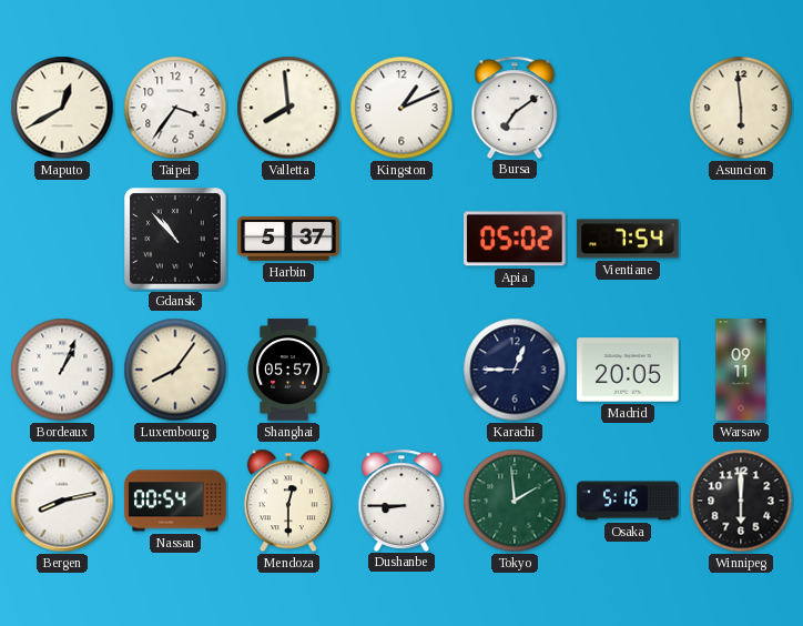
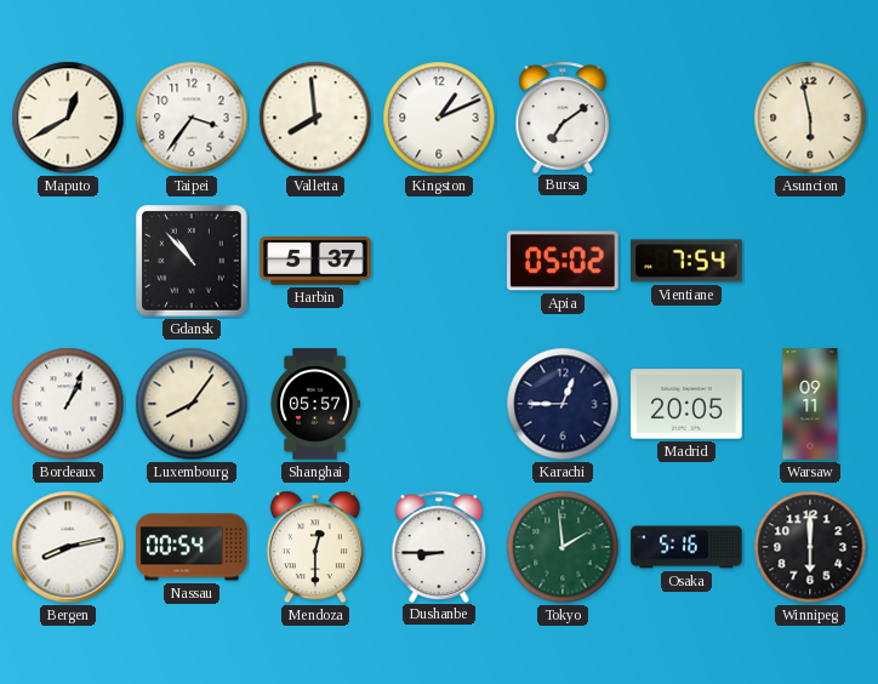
Asuncion: 5:59 -> 5:58
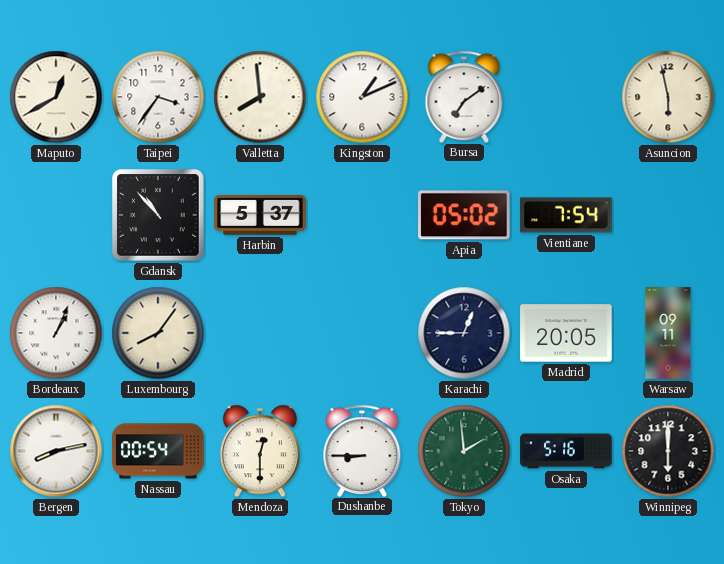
Shanghai: 05:57 -> none
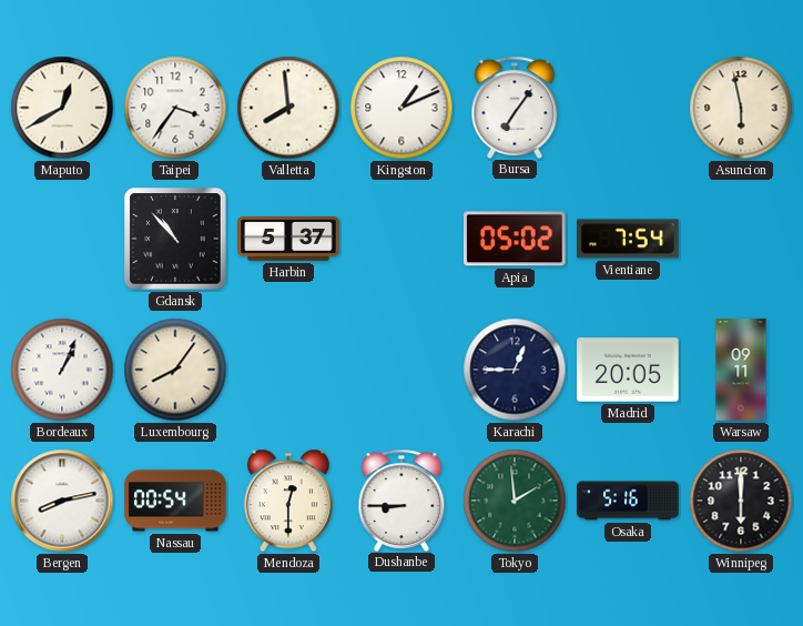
Bursa: 7:09 -> 7:06
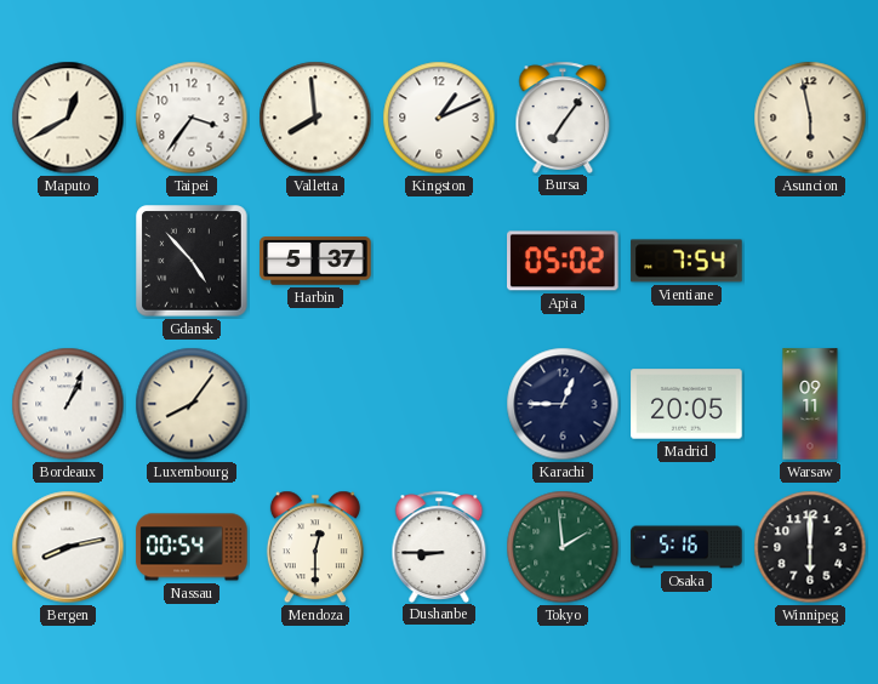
Gdansk: 10:53 -> 4:53
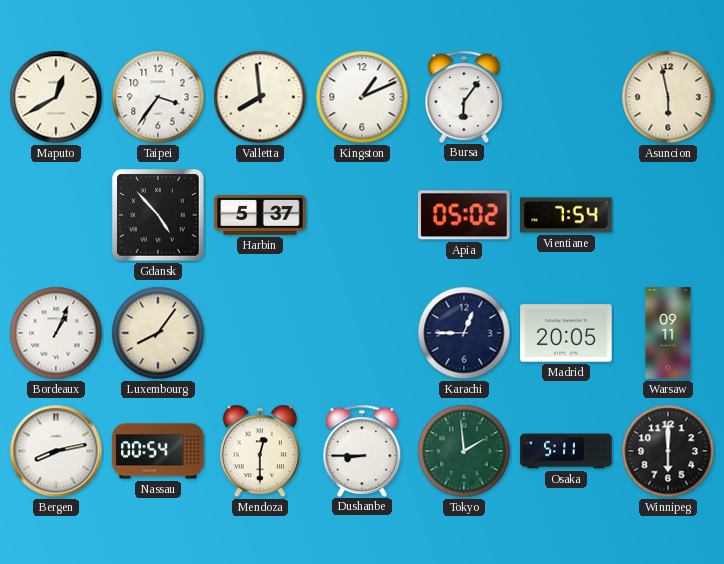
Bursa: 7:06 -> 6:06
Osaka: 5:16 -> 5:11
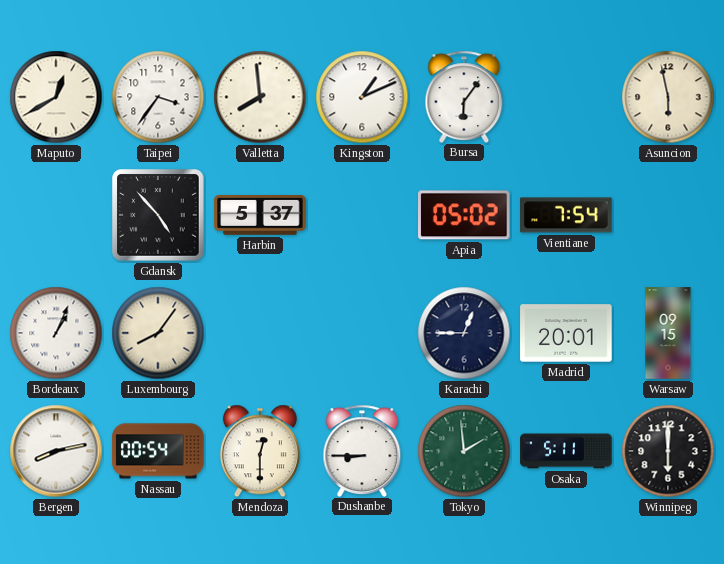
Madrid: 20:05 -> 20:01
Warsaw: 09:11 -> 09:15
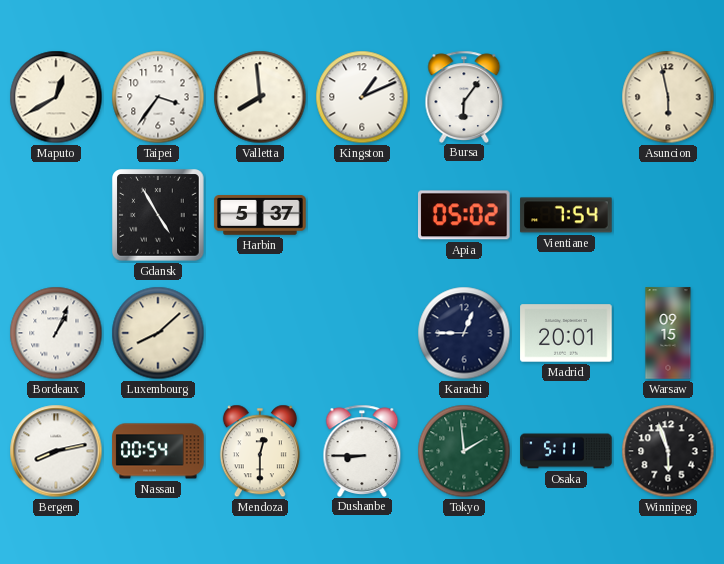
Gdansk: 4:53 -> 4:55
Luxembourg: 8:06 -> 8:08
Winnipeg: 6:00 -> 5:57
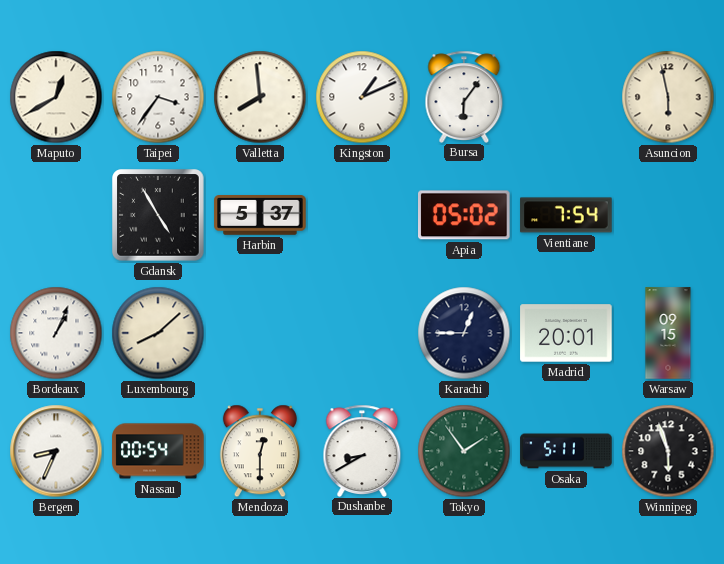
Bergen: 8:13 -> 8:34
Dushanbe: 8:45 -> 8:40
Tokyo: 1:59 -> 1:54
